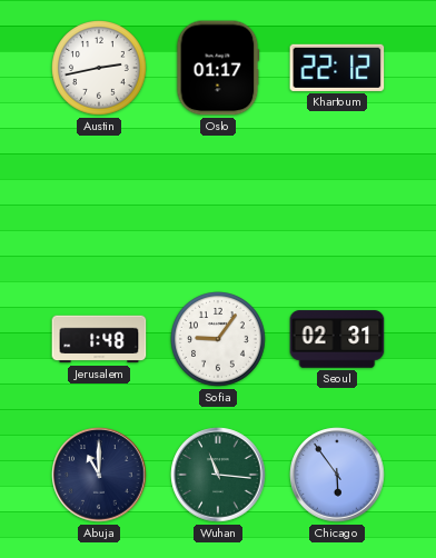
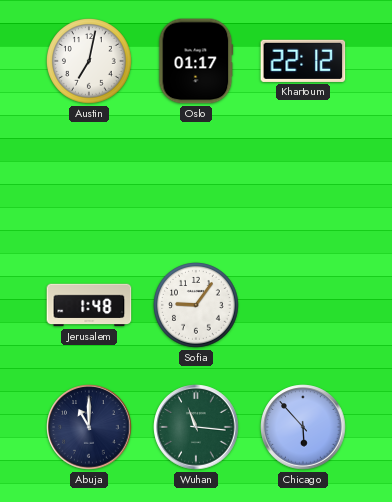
Austin: 2:43 -> 7:02
Seoul: 02:31 -> none
Chicago: 5:54 -> 5:53
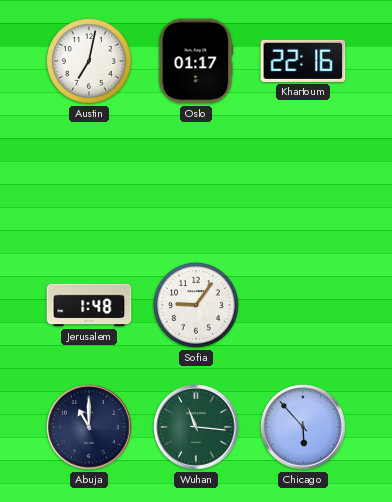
Khartoum: 22:12 -> 22:16
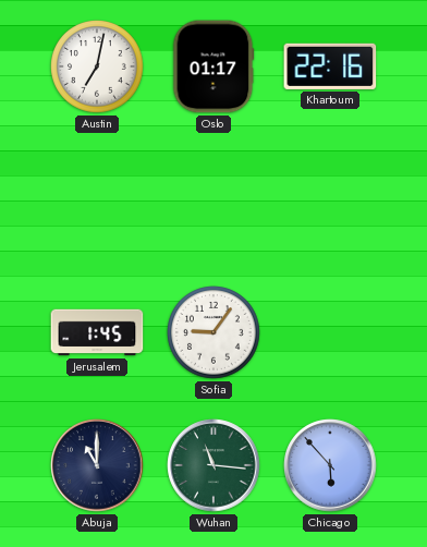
Jerusalem: 1:48 -> 1:45
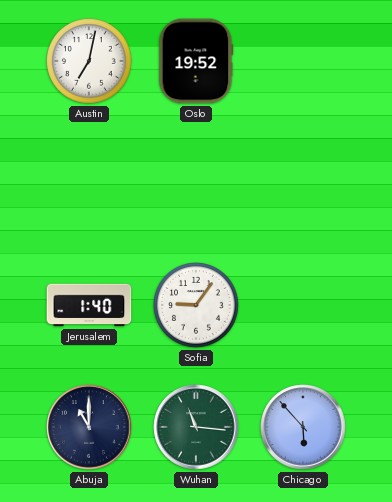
Oslo: 01:17 -> 19:52
Khartoum: 22:16 -> none
Jerusalem: 1:45 -> 1:40
